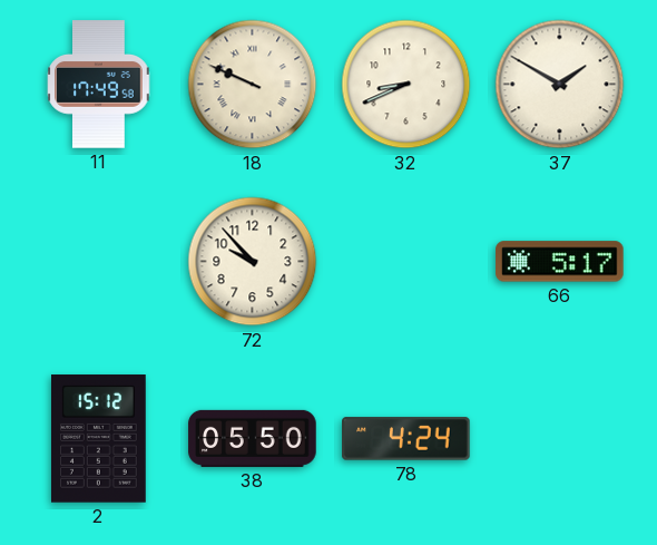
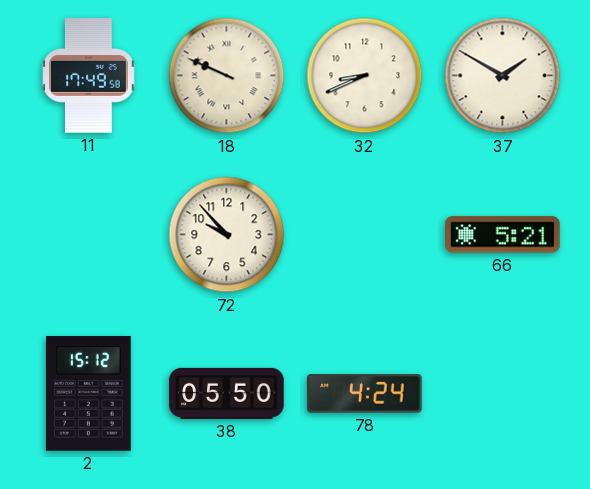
66: 5:17 -> 5:21
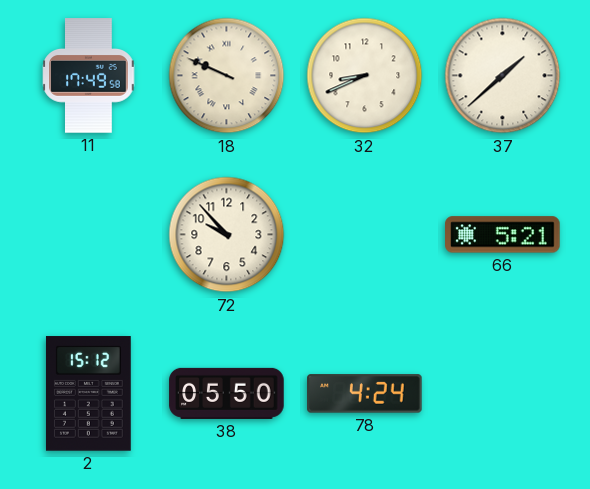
37: 1:50 -> 1:38
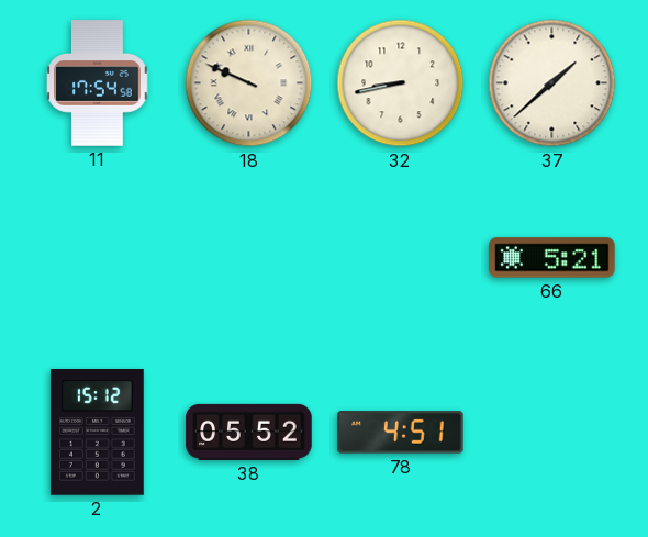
11: 17:49 -> 17:54
32: 8:41 -> 8:43
72: 9:53 -> none
38: 05:50 -> 05:52
78: 4:24 -> 4:51
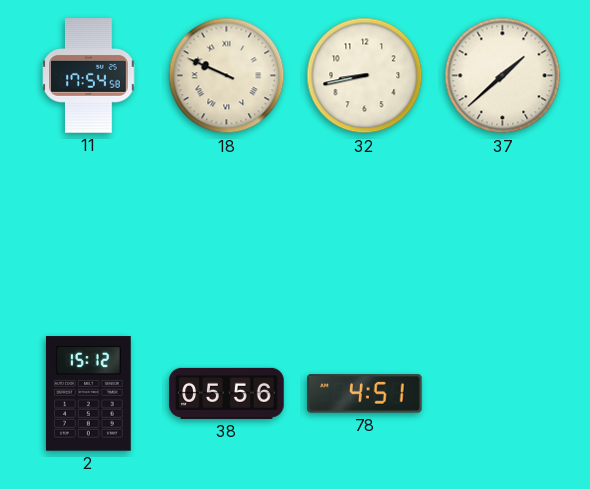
66: 5:21 -> none
38: 05:52 -> 05:56
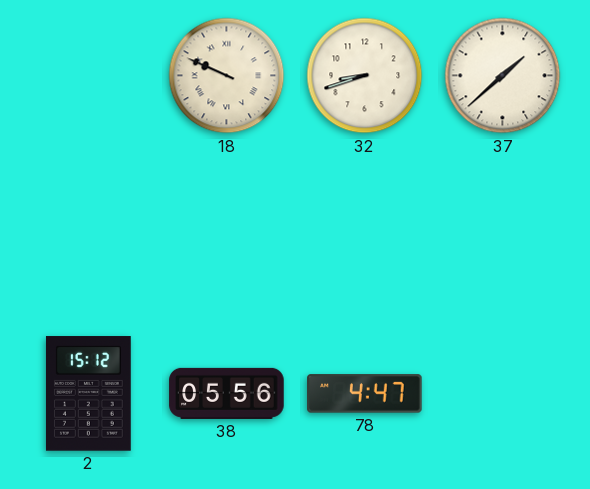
11: 17:54 -> none
32: 8:43 -> 8:42
78: 4:51 -> 4:47
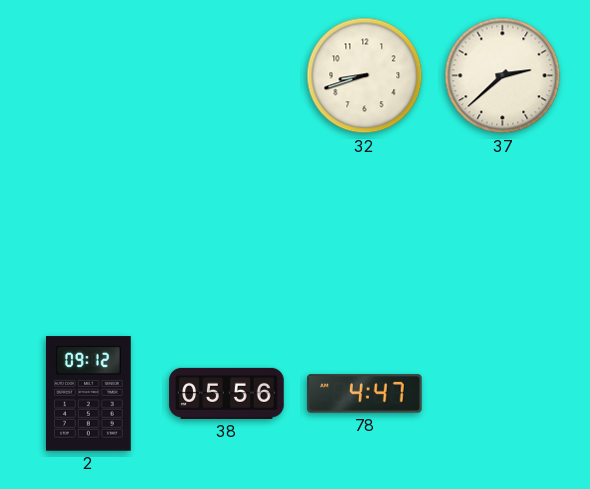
18: 9:49 -> none
37: 1:38 -> 2:38
2: 15:12 -> 09:12
